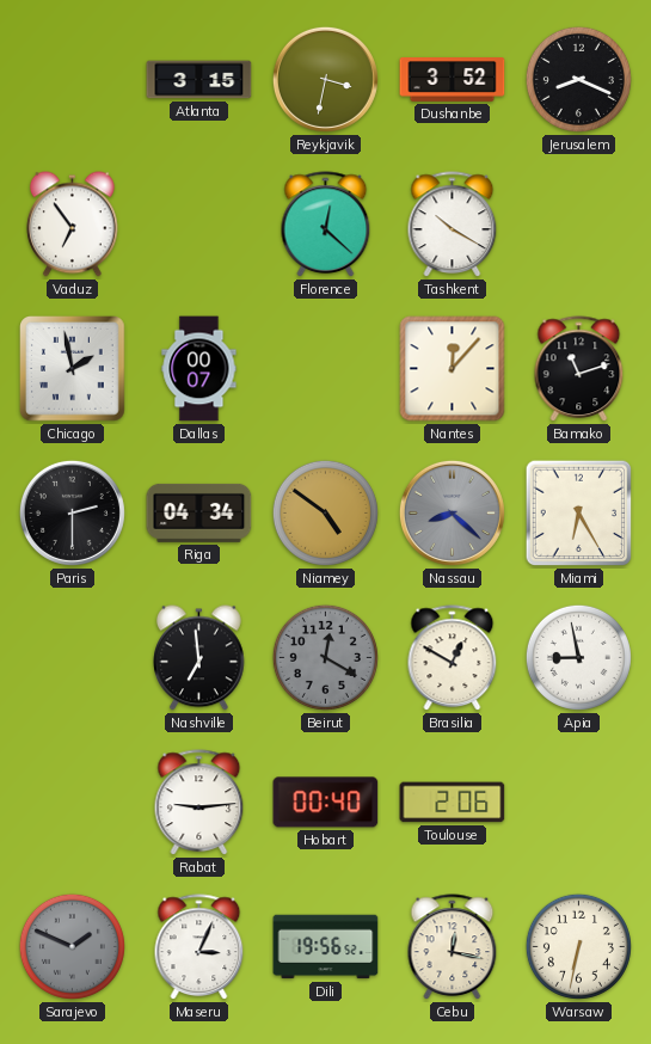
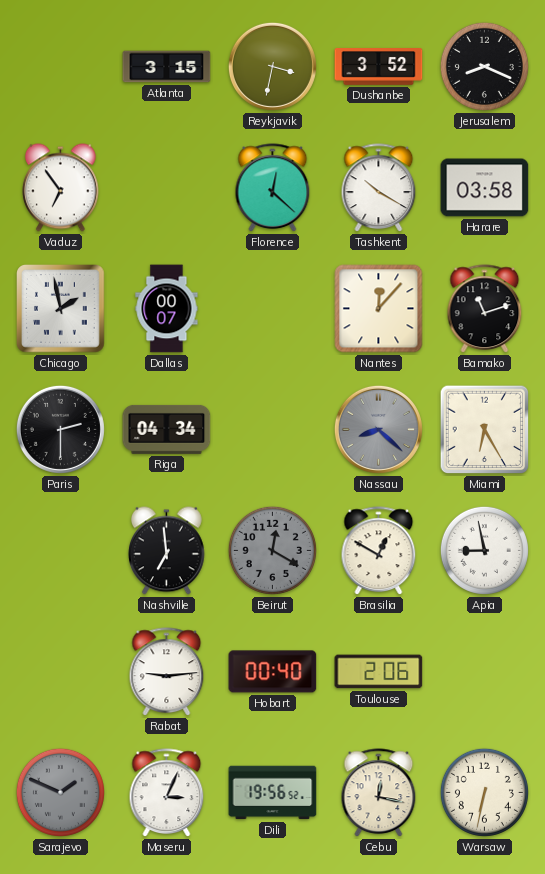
Harare: none -> 03:58
Niamey: 4:51 -> none
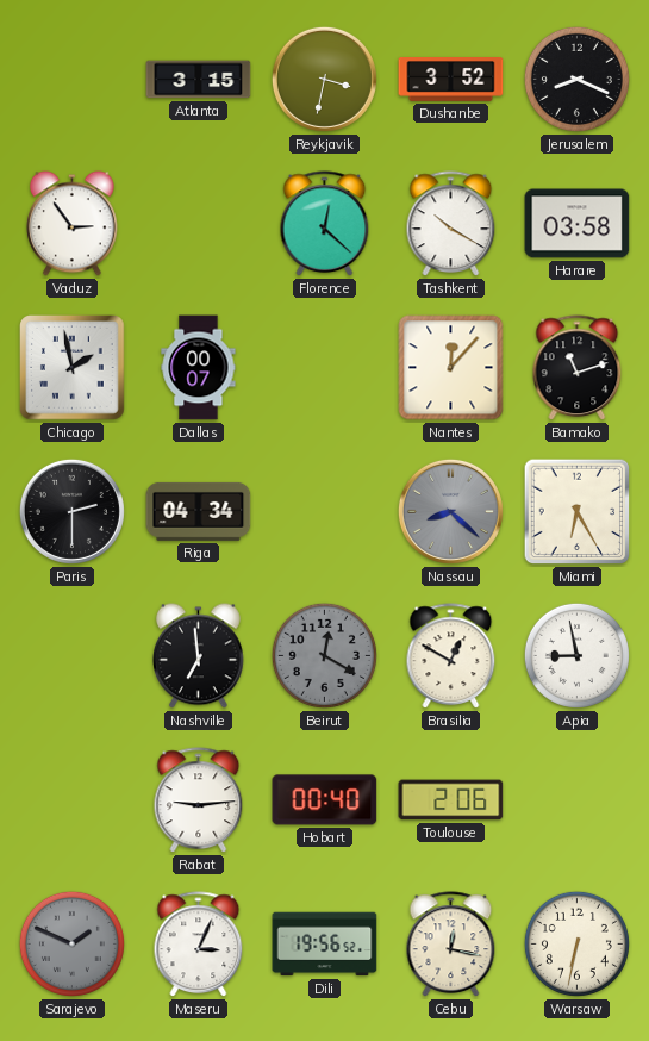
Vaduz: 6:54 -> 2:54
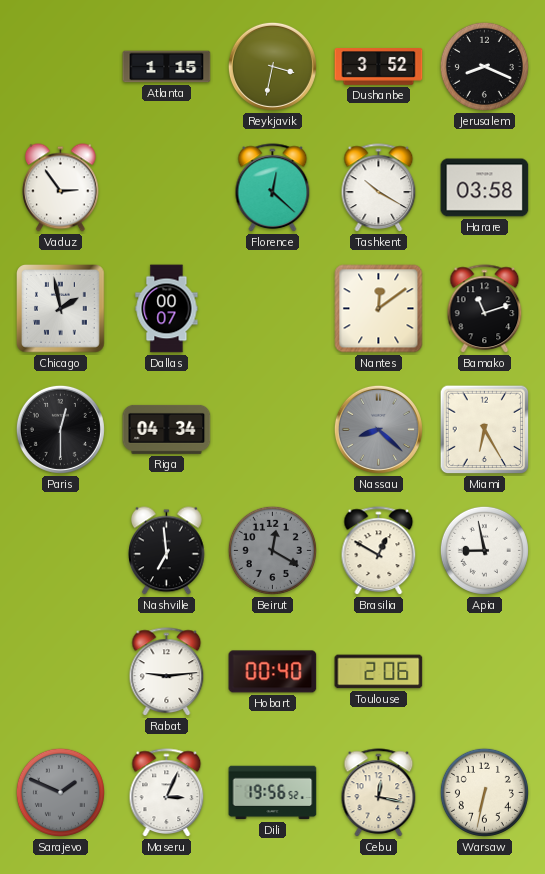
Atlanta: 3:15 -> 1:15
Nantes: 12:07 -> 12:09
Paris: 2:30 -> 12:30
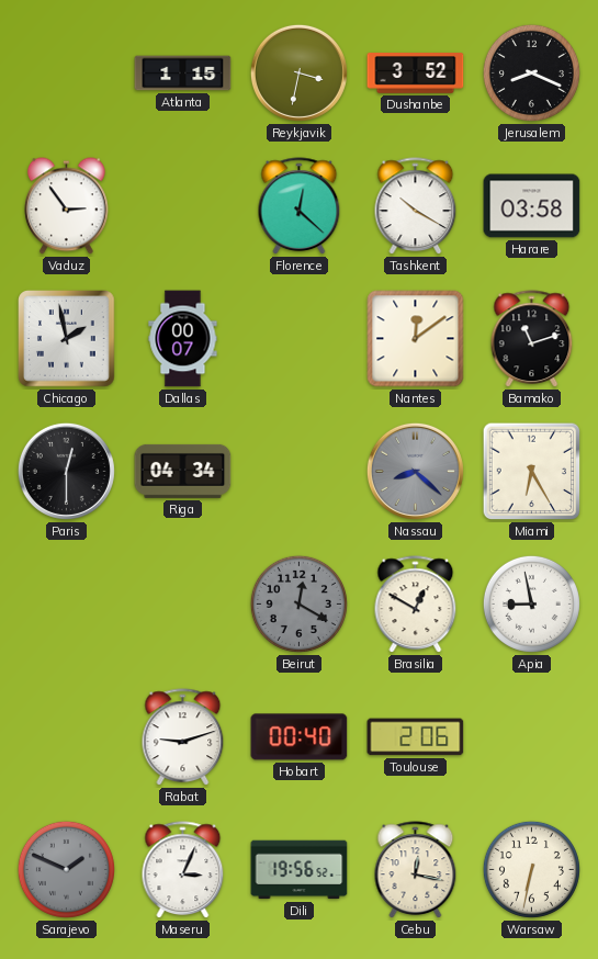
Nashville: 6:59 -> none
Rabat: 9:14 -> 9:12
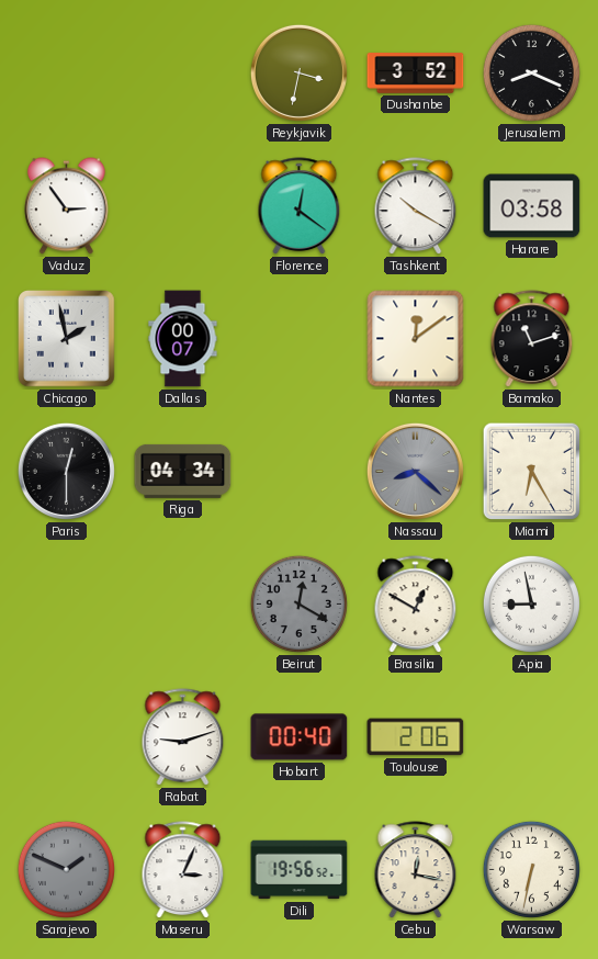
Atlanta: 1:15 -> none
Florence: 12:22 -> 12:21
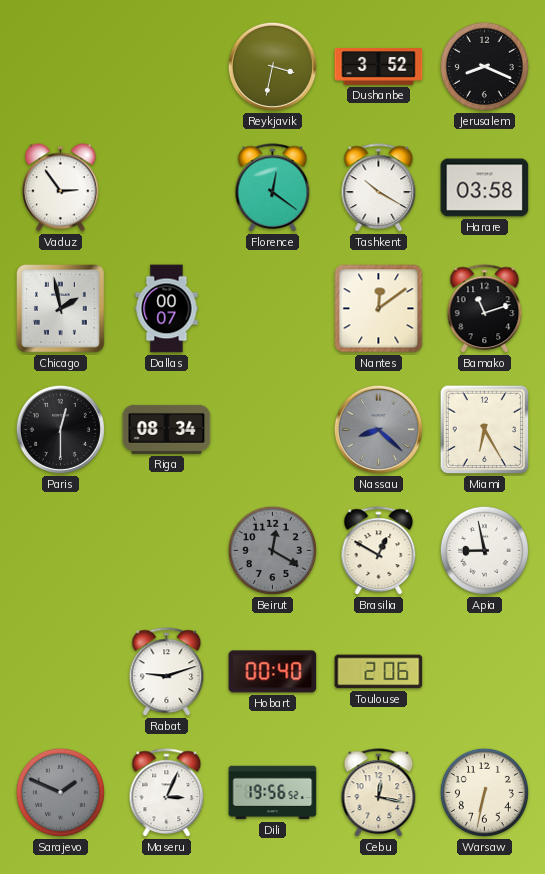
Riga: 04:34 -> 08:34
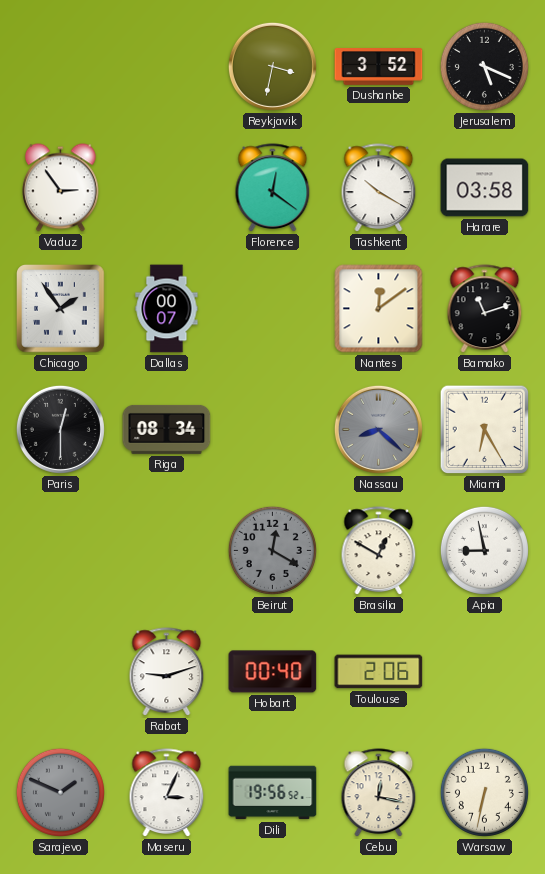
Jerusalem: 8:19 -> 5:19
Chicago: 1:58 -> 1:54
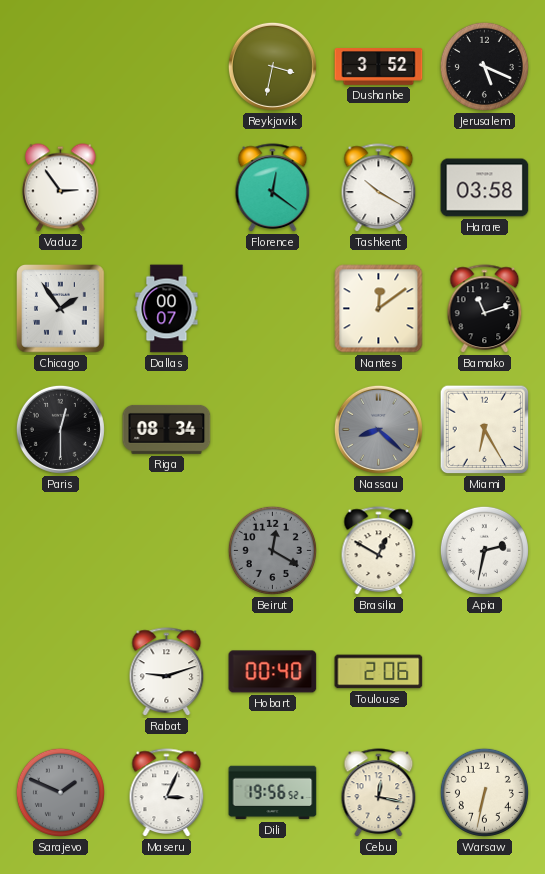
Apia: 8:58 -> 2:32
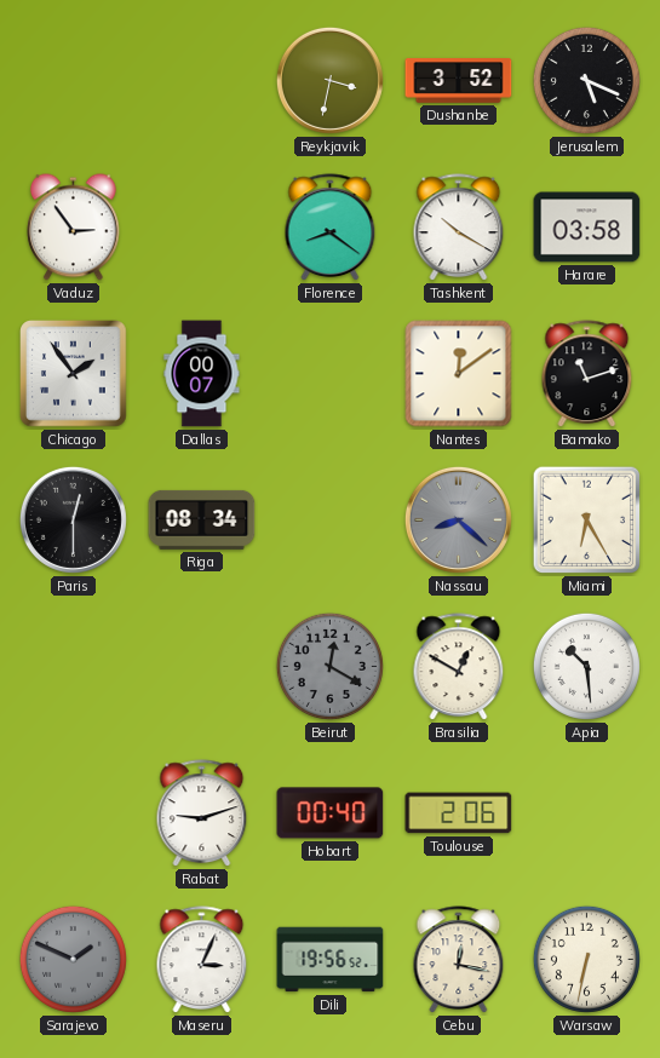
Florence: 12:21 -> 8:21
Apia: 2:32 -> 10:29
